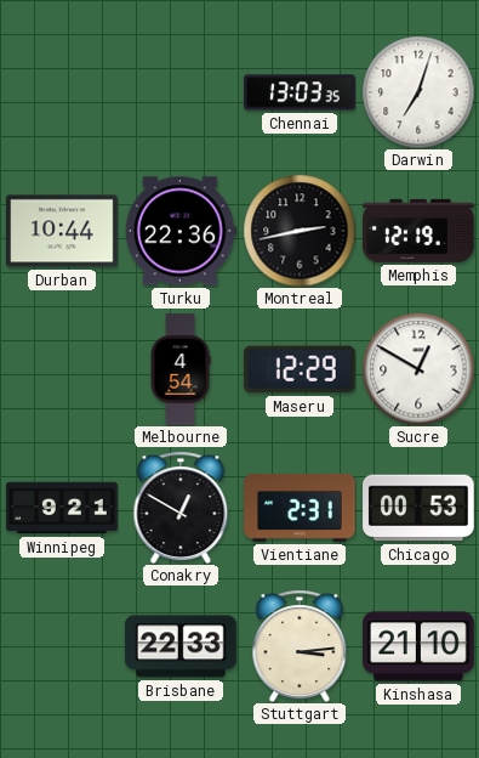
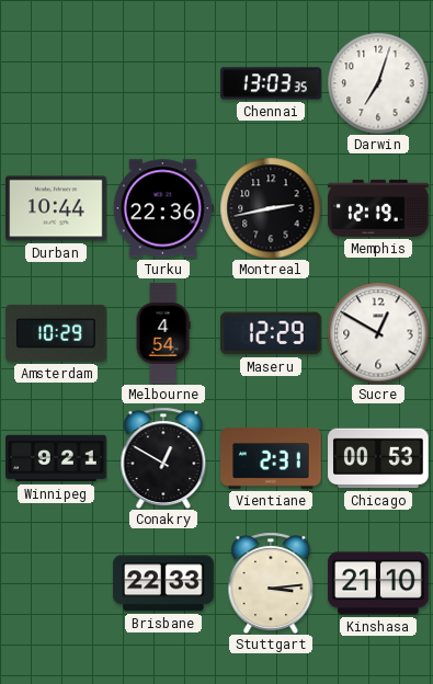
Amsterdam: none -> 10:29
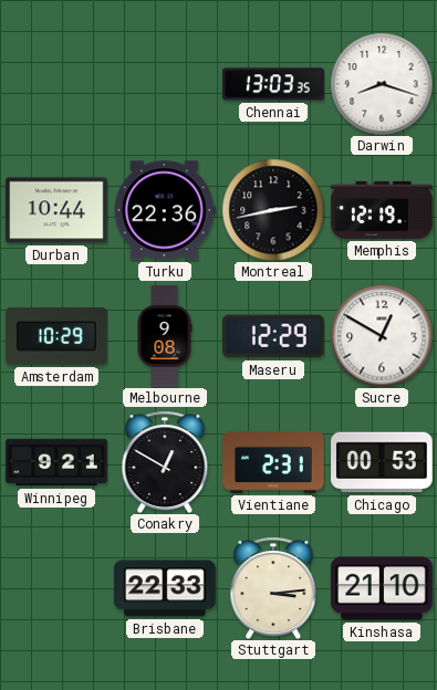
Darwin: 7:03 -> 8:18
Melbourne: 4:54 -> 9:08
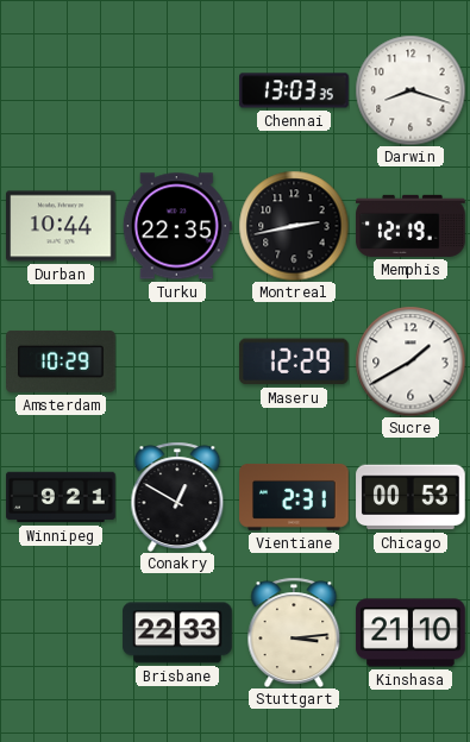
Turku: 22:36 -> 22:35
Melbourne: 9:08 -> none
Sucre: 12:50 -> 1:40
